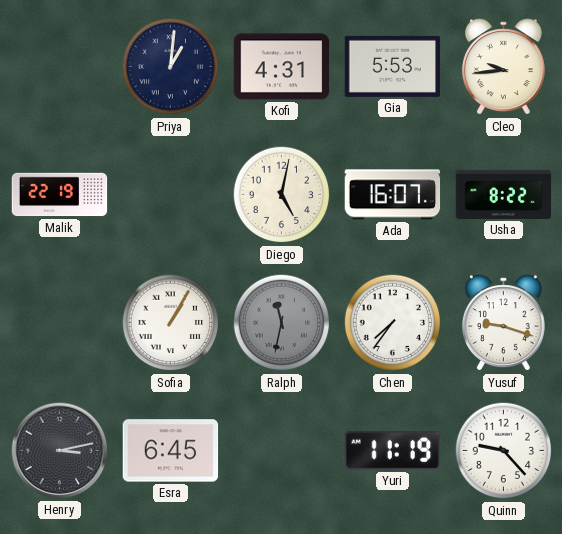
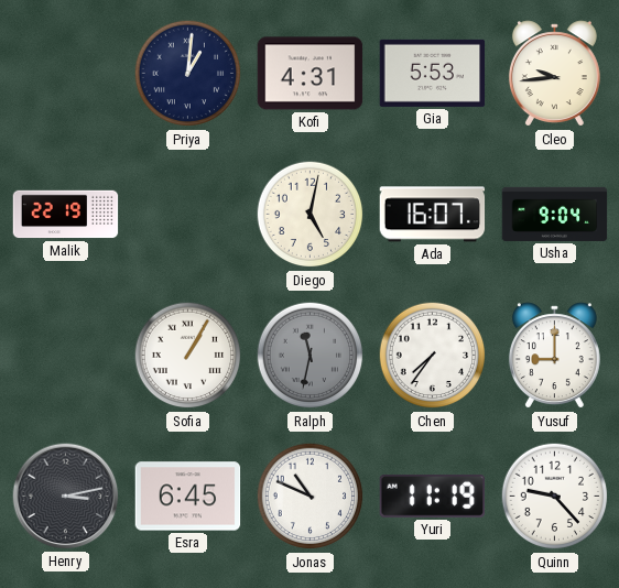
Usha: 8:22 -> 9:04
Yusuf: 9:18 -> 9:00
Jonas: none -> 10:49
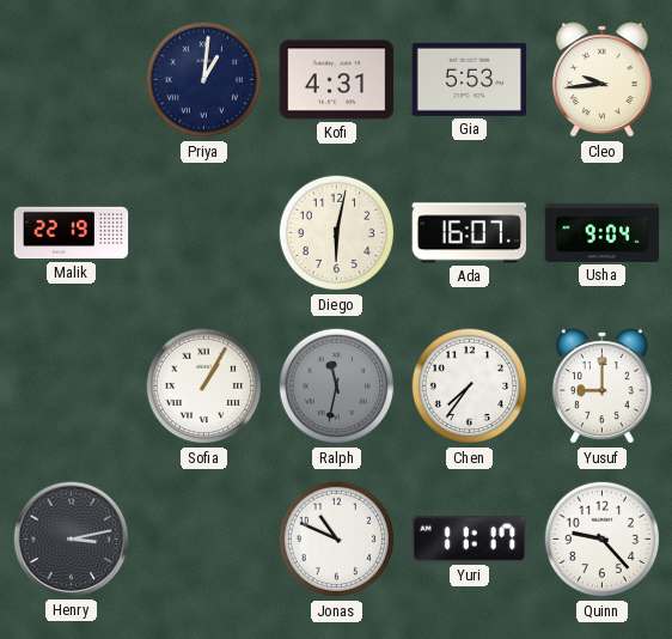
Diego: 5:02 -> 6:02
Esra: 6:45 -> none
Yuri: 11:19 -> 11:17
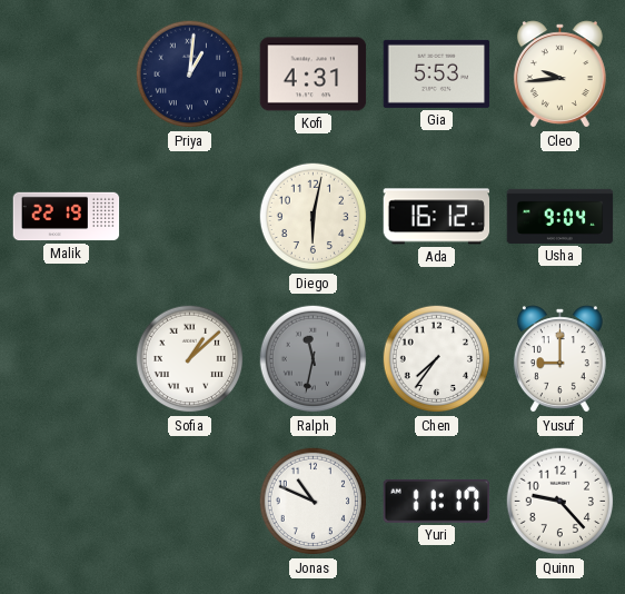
Ada: 16:07 -> 16:12
Sofia: 1:05 -> 1:08
Henry: 3:13 -> none
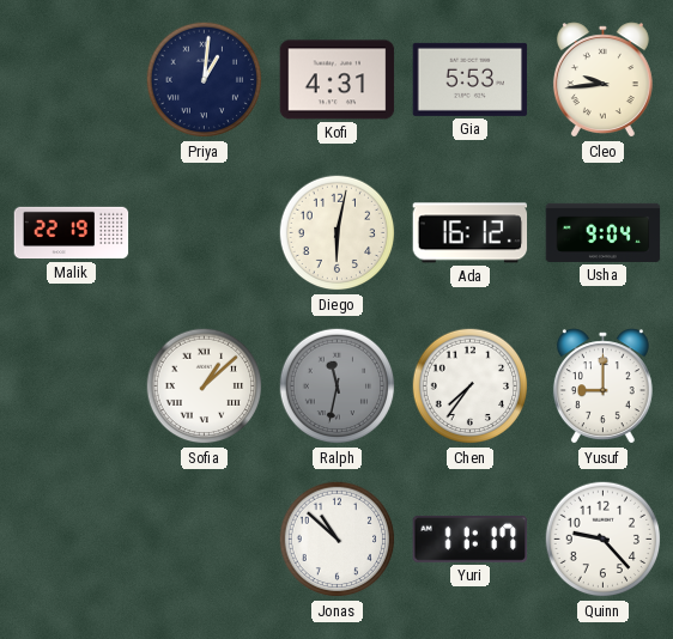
Jonas: 10:49 -> 10:52
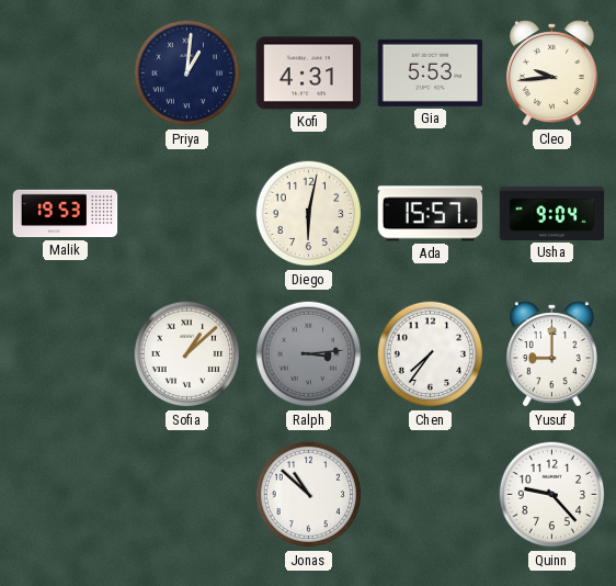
Malik: 22:19 -> 19:53
Ada: 16:12 -> 15:57
Ralph: 11:32 -> 3:14
Yuri: 11:17 -> none
